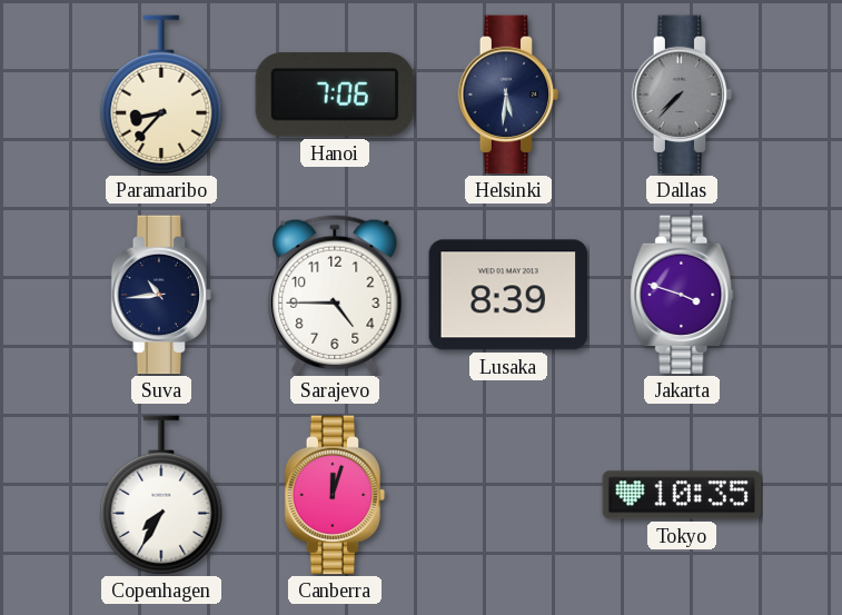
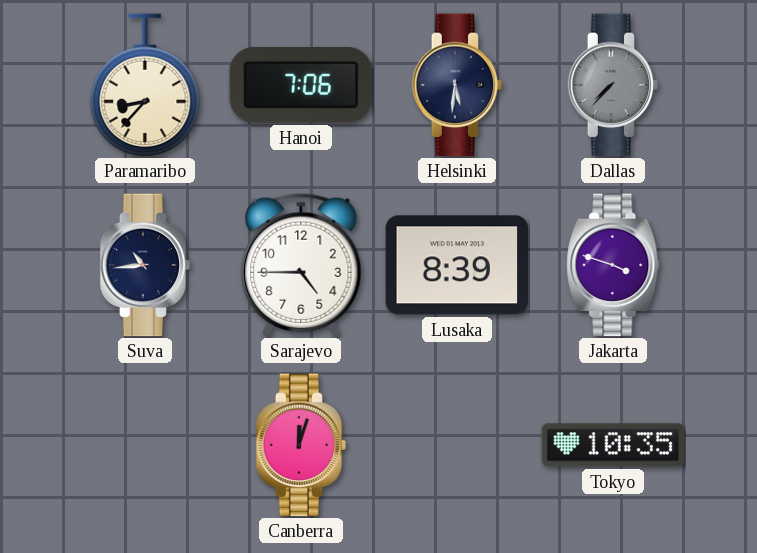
Copenhagen: 7:35 -> none
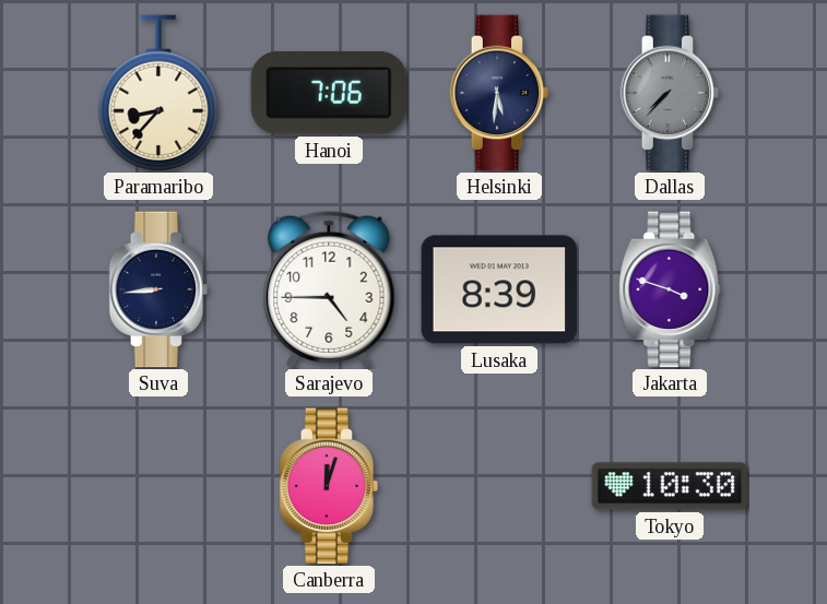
Suva: 10:44 -> 8:44
Tokyo: 10:35 -> 10:30
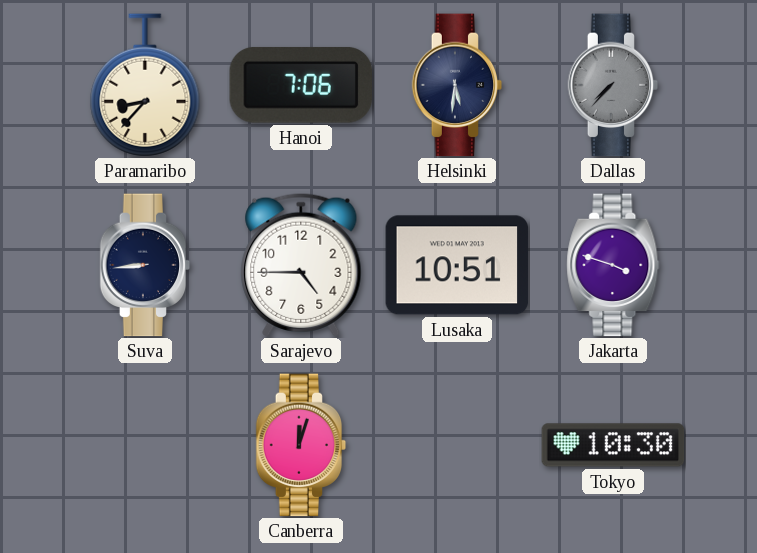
Lusaka: 8:39 -> 10:51
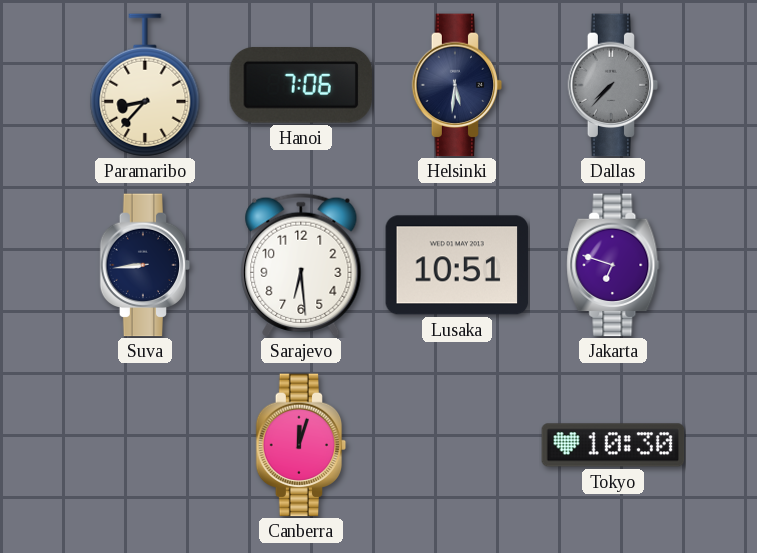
Sarajevo: 4:45 -> 6:29
Jakarta: 3:48 -> 6:48
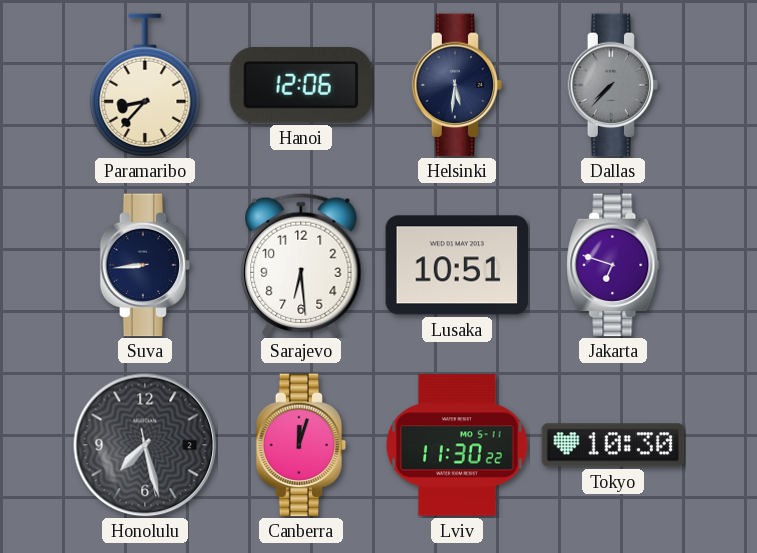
Hanoi: 7:06 -> 12:06
Honolulu: none -> 7:27
Lviv: none -> 11:30
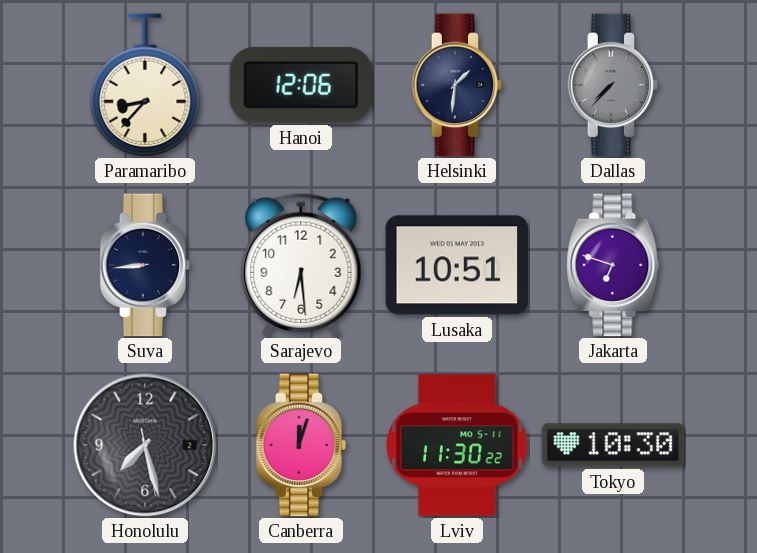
Helsinki: 5:31 -> 1:31
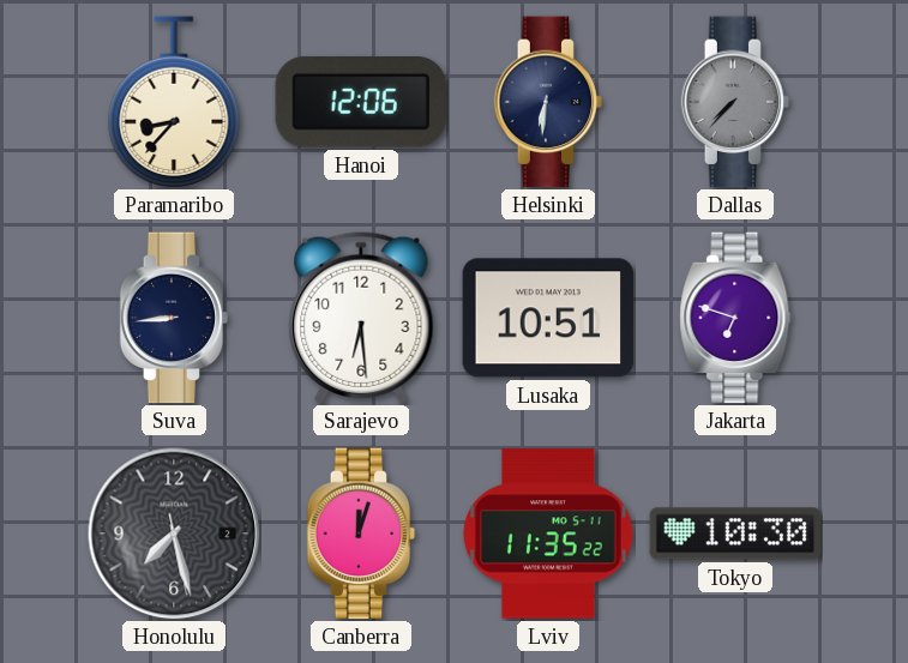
Helsinki: 1:31 -> 6:31
Lviv: 11:30 -> 11:35
